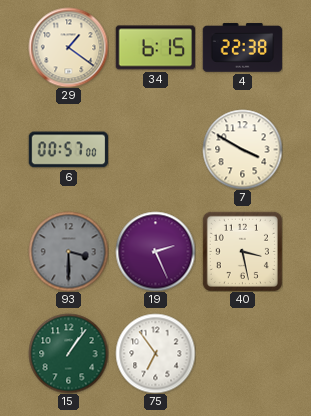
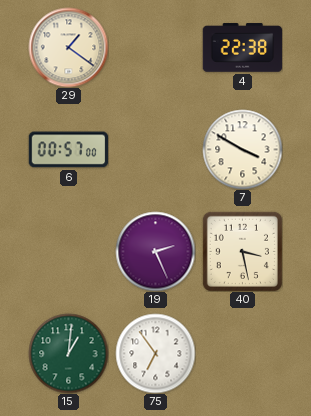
34: 6:15 -> none
93: 3:30 -> none
15: 1:06 -> 1:01
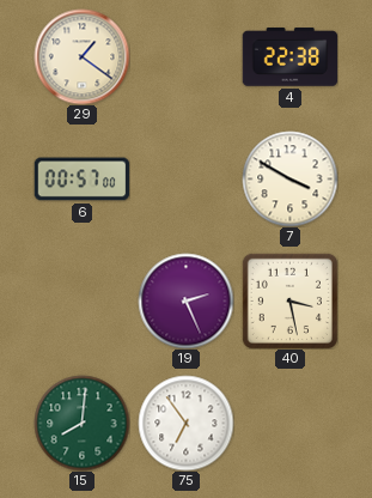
15: 1:01 -> 8:01
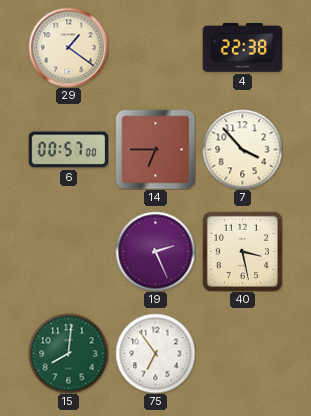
14: none -> 6:45
7: 3:50 -> 3:53
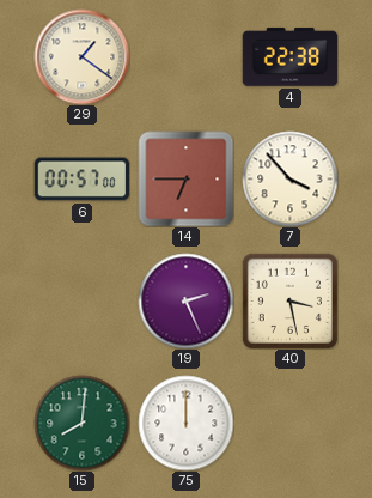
75: 6:54 -> 12:00
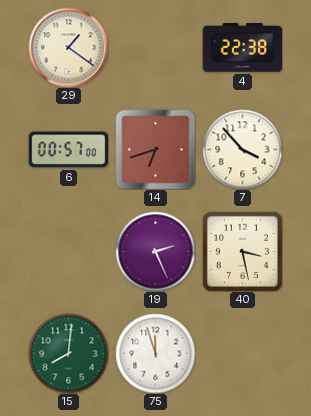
14: 6:45 -> 6:42
75: 12:00 -> 11:57
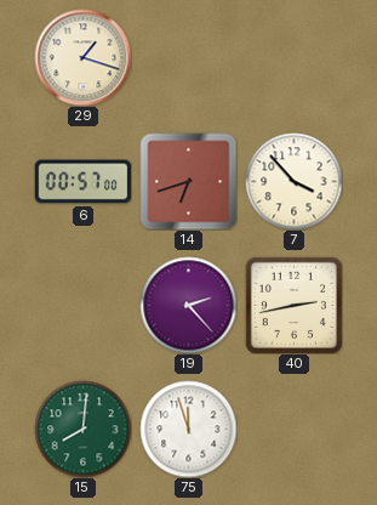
29: 1:21 -> 1:18
4: 22:38 -> none
19: 2:26 -> 2:23
40: 3:28 -> 2:43
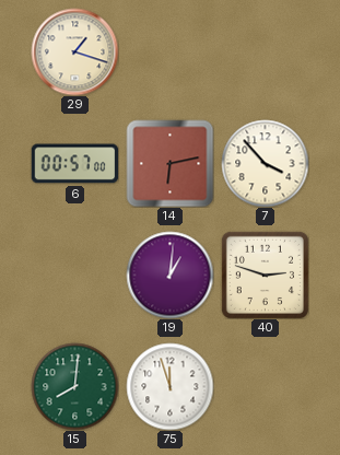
14: 6:42 -> 6:13
19: 2:23 -> 1:01
40: 2:43 -> 2:48
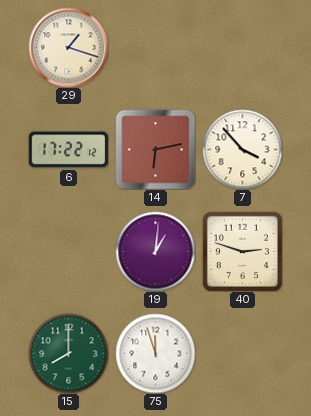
6: 00:57 -> 17:22
15: 8:01 -> 8:00
